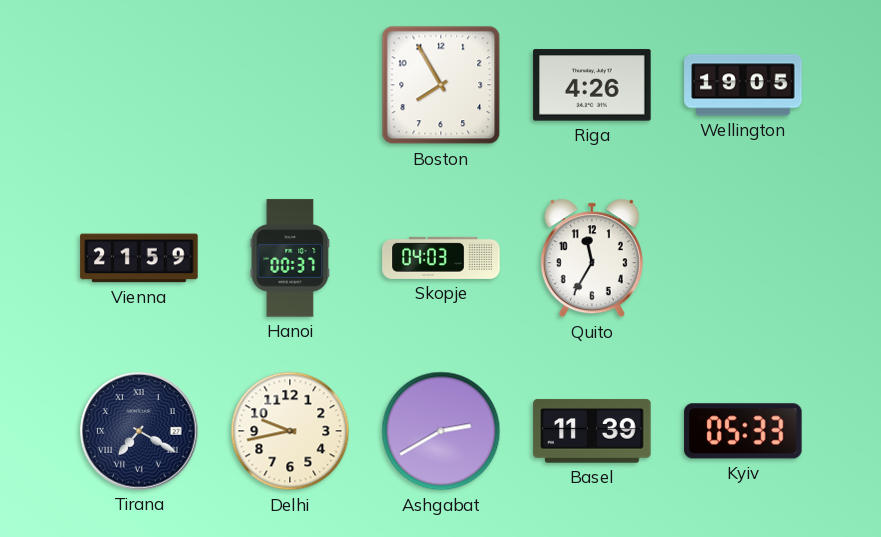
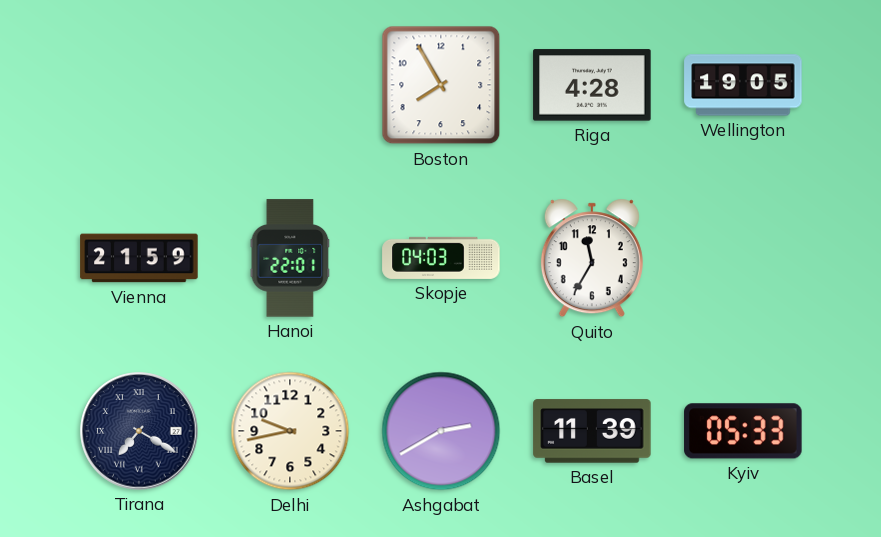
Riga: 4:26 -> 4:28
Hanoi: 00:37 -> 22:01
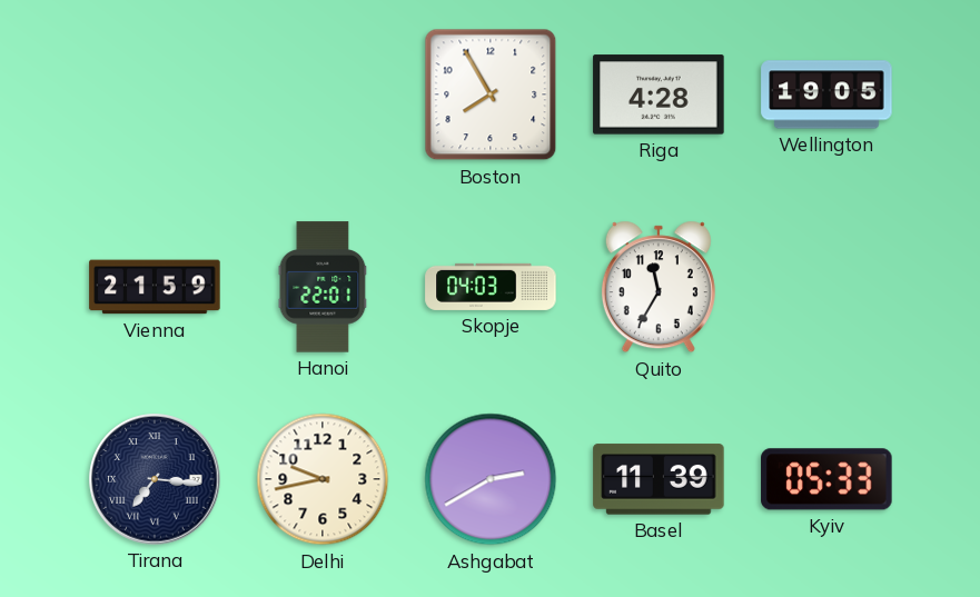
Tirana: 7:20 -> 7:16
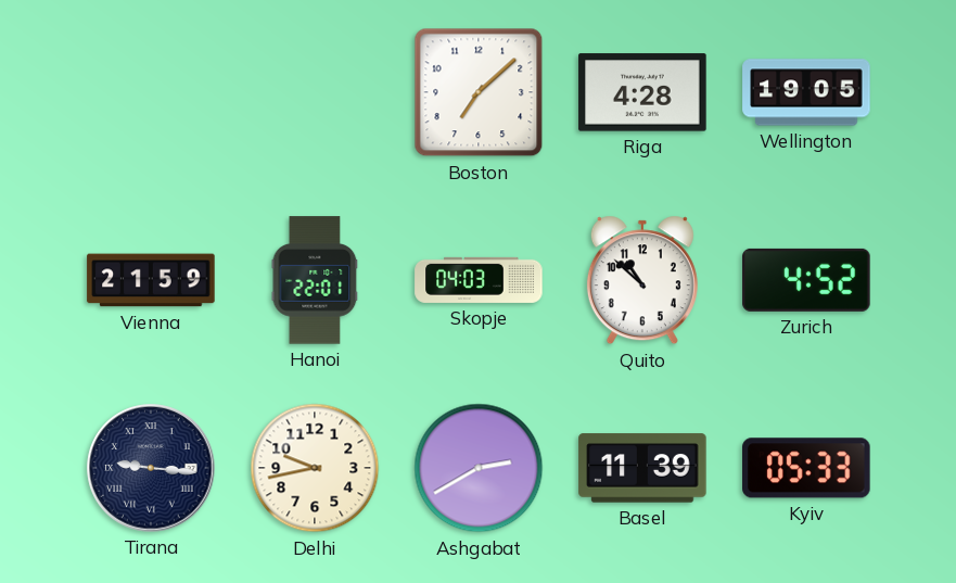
Boston: 7:55 -> 7:08
Quito: 11:35 -> 10:52
Zurich: none -> 4:52
Tirana: 7:16 -> 9:16
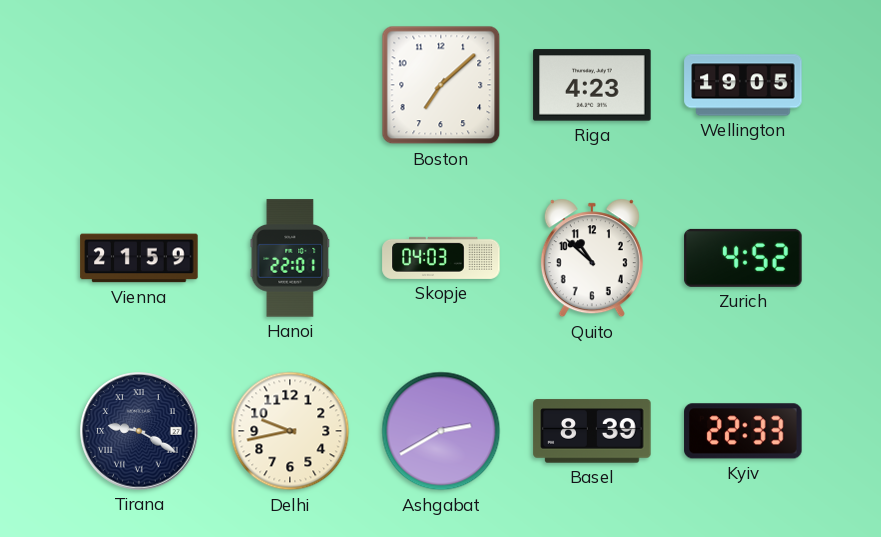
Riga: 4:28 -> 4:23
Tirana: 9:16 -> 9:20
Basel: 11:39 -> 8:39
Kyiv: 05:33 -> 22:33
